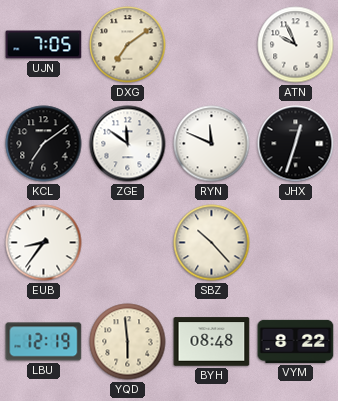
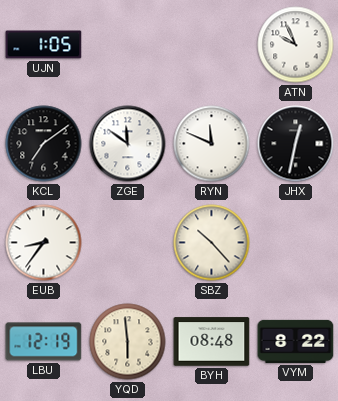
UJN: 7:05 -> 1:05
DXG: 7:09 -> none
JHX: 12:33 -> 12:32
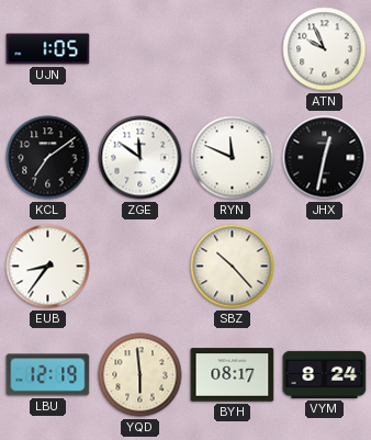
BYH: 08:48 -> 08:17
VYM: 8:22 -> 8:24
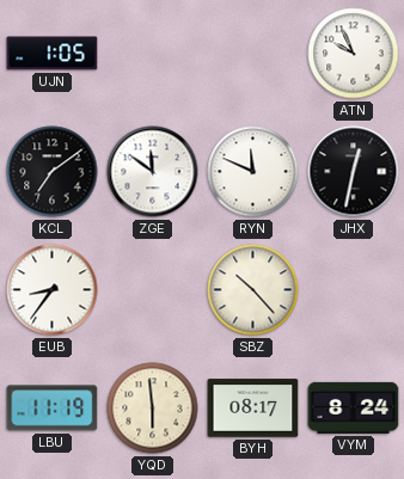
LBU: 12:19 -> 11:19
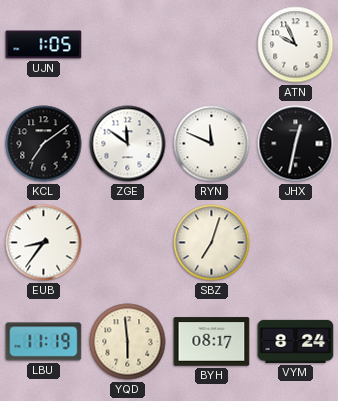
SBZ: 10:23 -> 7:03
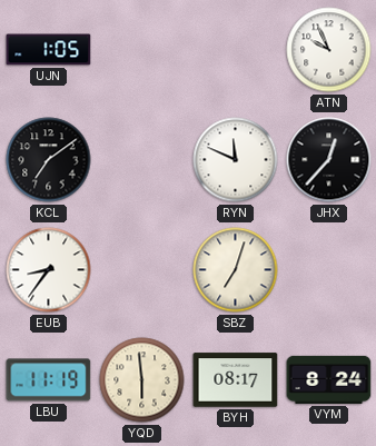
ZGE: 11:51 -> none
JHX: 12:32 -> 12:37
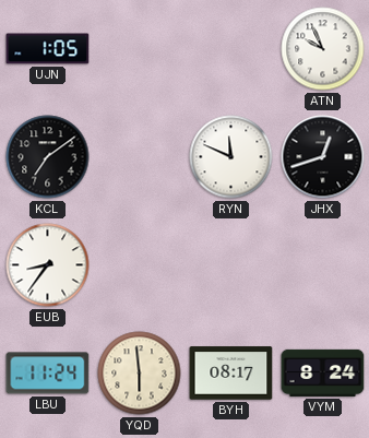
JHX: 12:37 -> 12:42
SBZ: 7:03 -> none
LBU: 11:19 -> 11:24
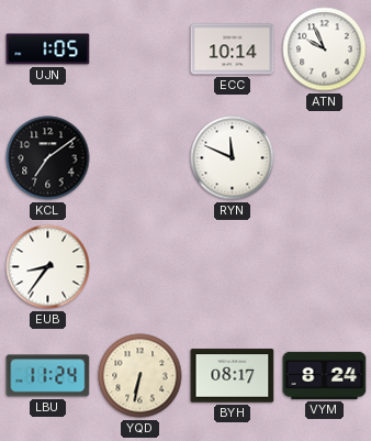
ECC: none -> 10:14
JHX: 12:42 -> none
YQD: 5:59 -> 6:32
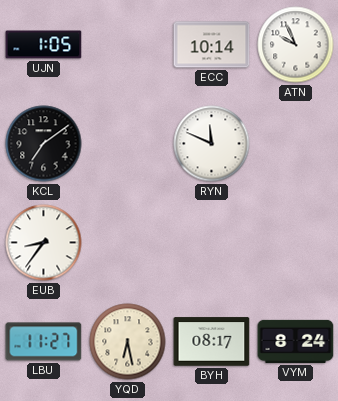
LBU: 11:24 -> 11:27
YQD: 6:32 -> 6:28
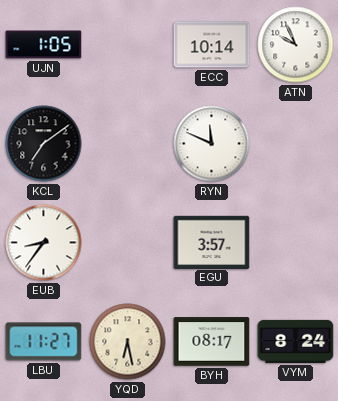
EGU: none -> 3:57
